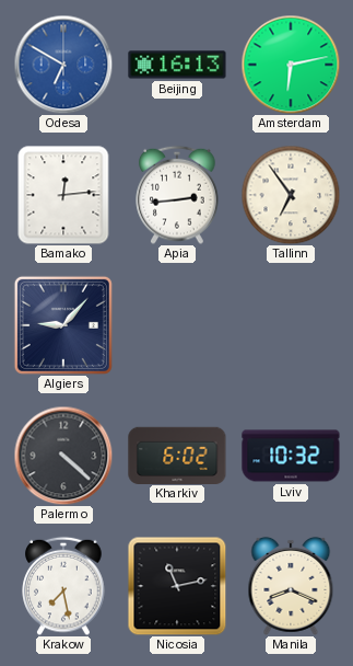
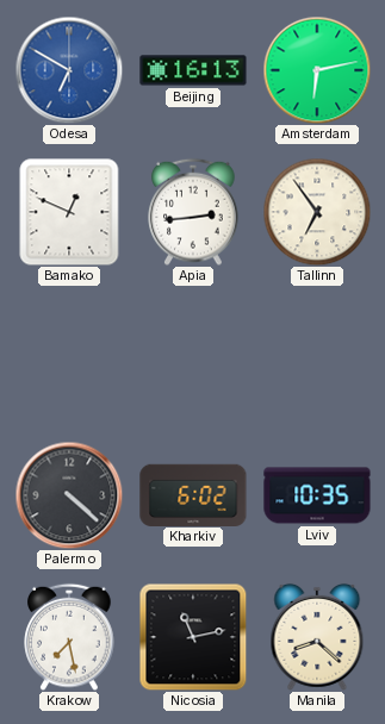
Bamako: 12:14 -> 12:49
Algiers: 9:07 -> none
Lviv: 10:32 -> 10:35
Manila: 8:19 -> 8:22
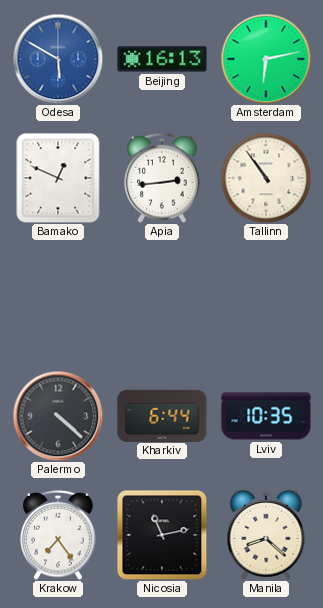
Odesa: 6:50 -> 5:50
Tallinn: 6:54 -> 10:54
Kharkiv: 6:02 -> 6:44
Krakow: 7:28 -> 7:24
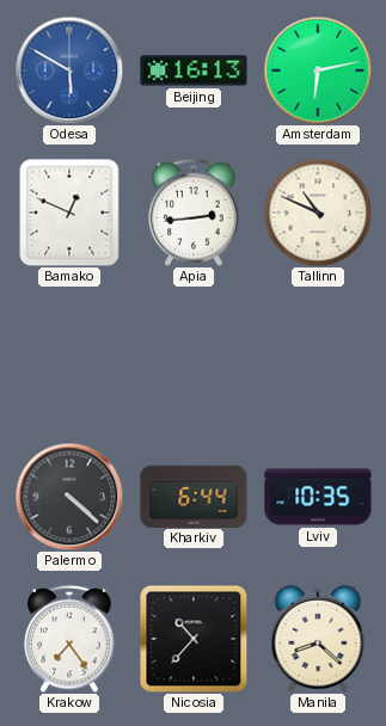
Tallinn: 10:54 -> 10:49
Nicosia: 11:13 -> 10:37
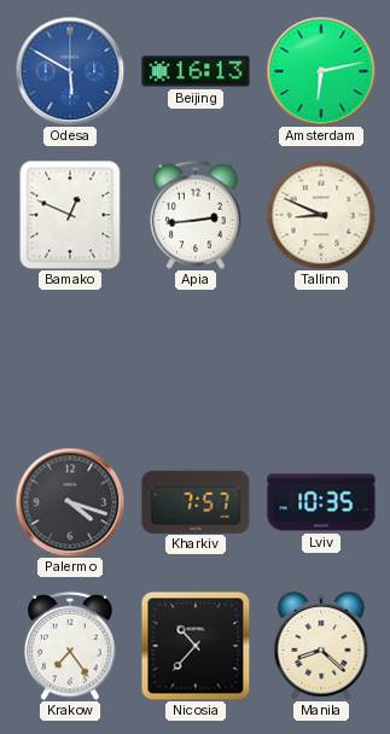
Tallinn: 10:49 -> 8:49
Palermo: 4:22 -> 4:18
Kharkiv: 6:44 -> 7:57
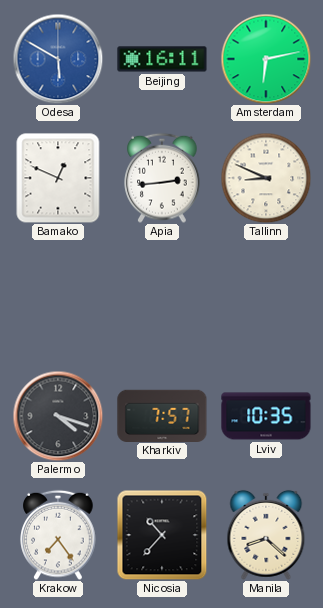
Beijing: 16:13 -> 16:11
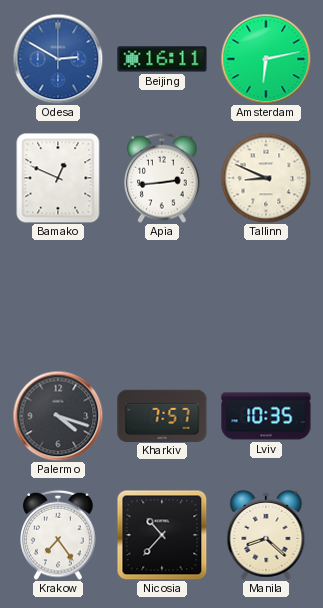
Odesa: 5:50 -> 2:50
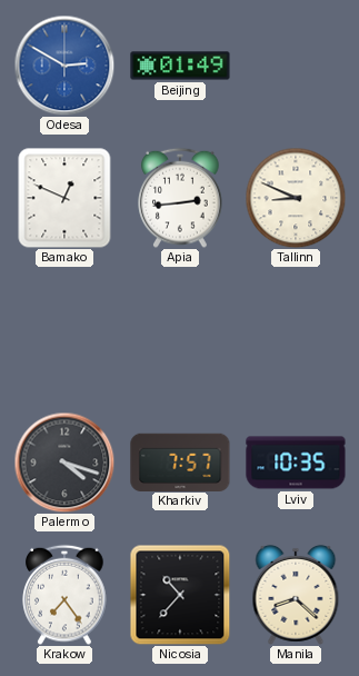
Beijing: 16:11 -> 01:49
Amsterdam: 6:13 -> none
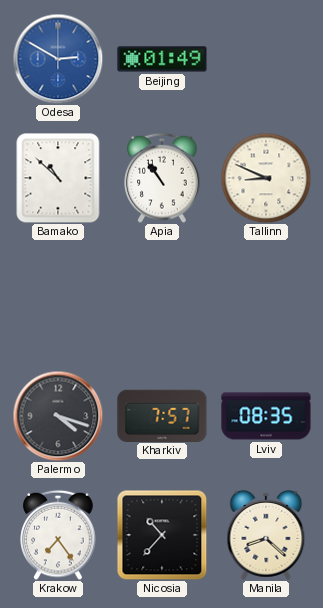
Bamako: 12:49 -> 10:52
Apia: 2:44 -> 10:54
Lviv: 10:35 -> 08:35
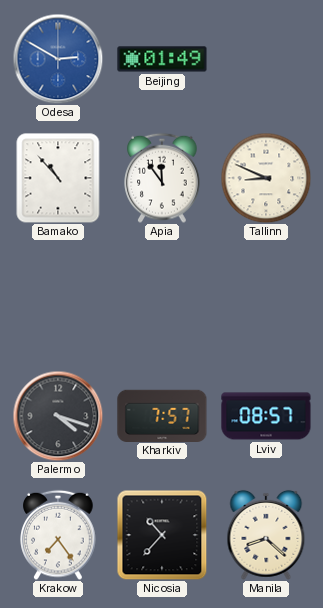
Bamako: 10:52 -> 10:53
Apia: 10:54 -> 11:54
Lviv: 08:35 -> 08:57
